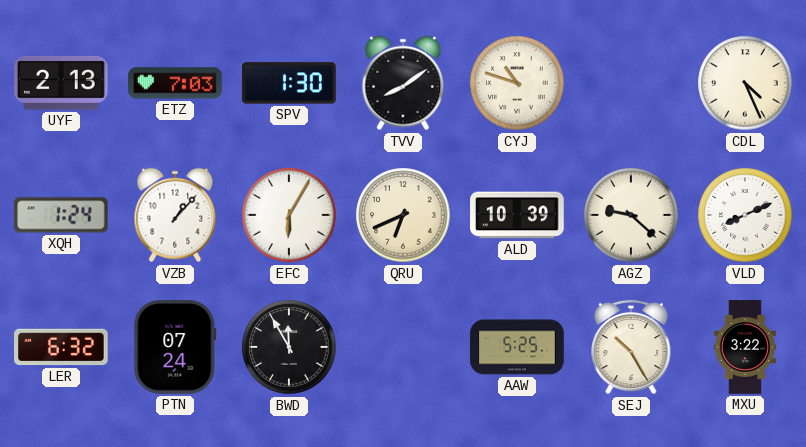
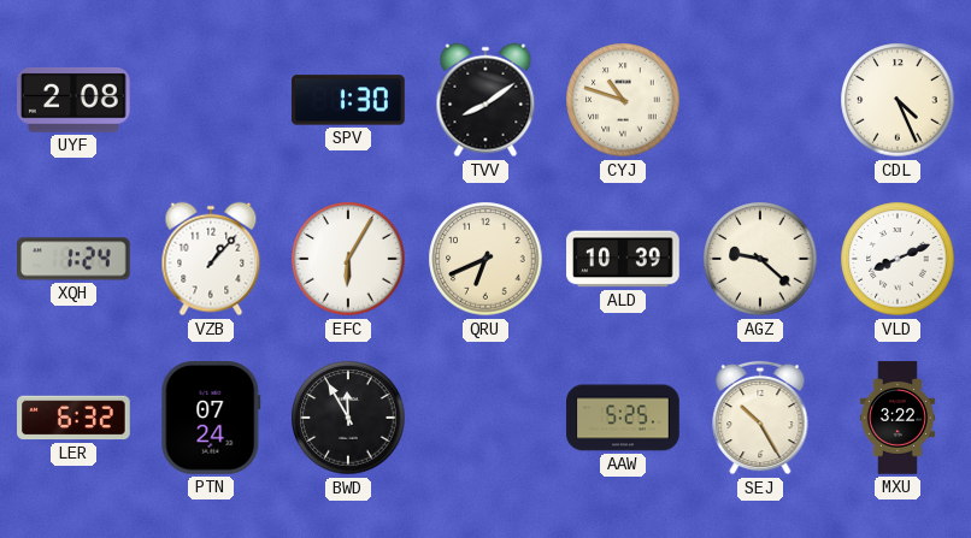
UYF: 2:13 -> 2:08
ETZ: 7:03 -> none
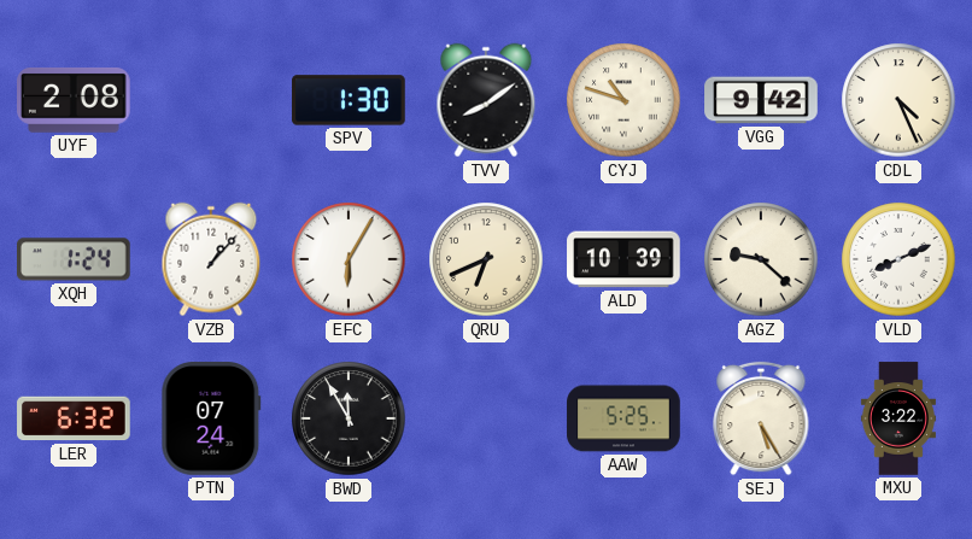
VGG: none -> 9:42
SEJ: 10:25 -> 5:25
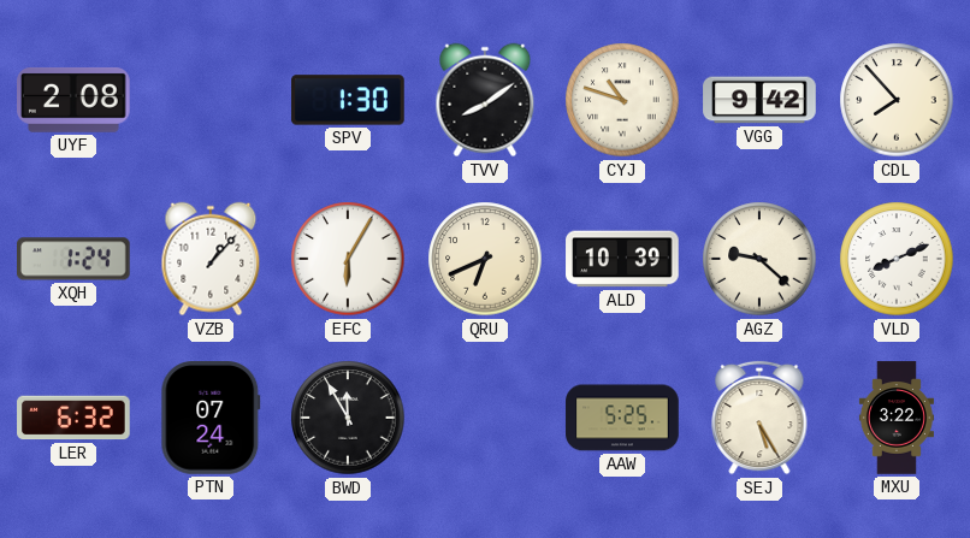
CDL: 4:26 -> 7:53
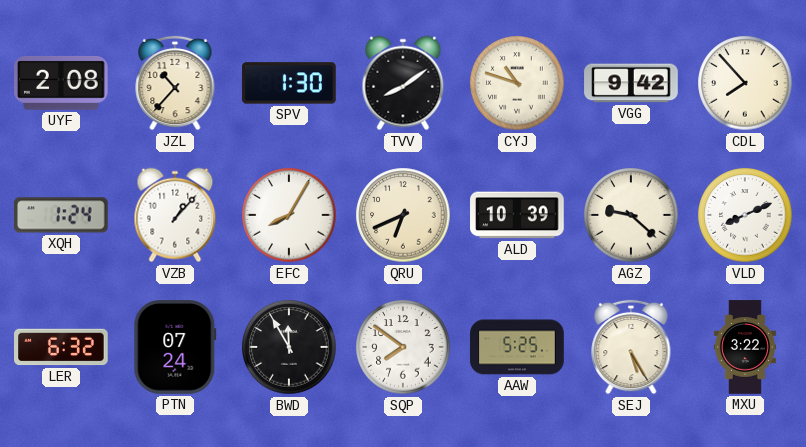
JZL: none -> 10:37
EFC: 6:05 -> 8:05
SQP: none -> 7:51
